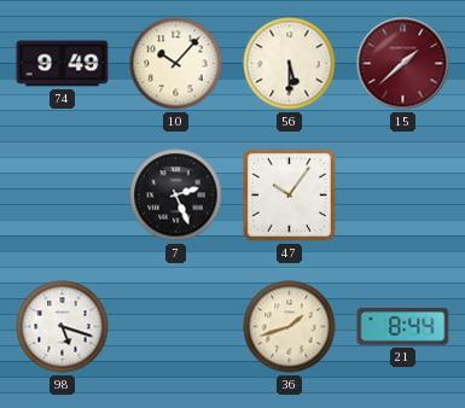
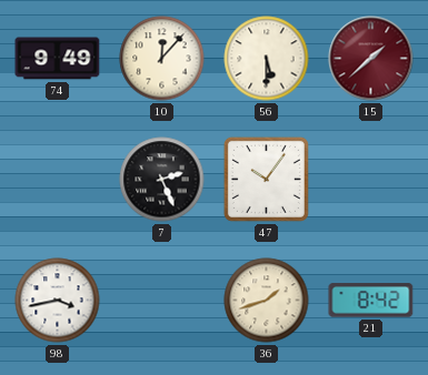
10: 10:07 -> 12:07
98: 5:18 -> 3:43
21: 8:44 -> 8:42
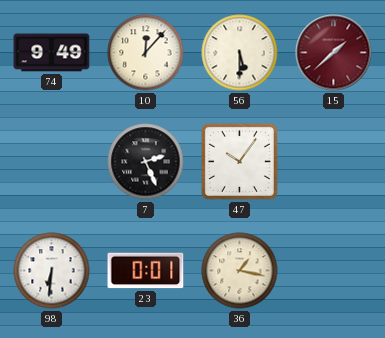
98: 3:43 -> 6:31
23: none -> 0:01
36: 1:42 -> 1:17
21: 8:42 -> none
